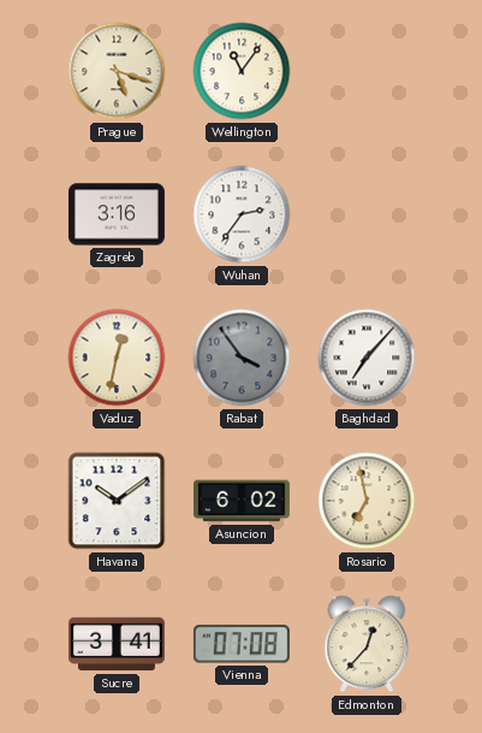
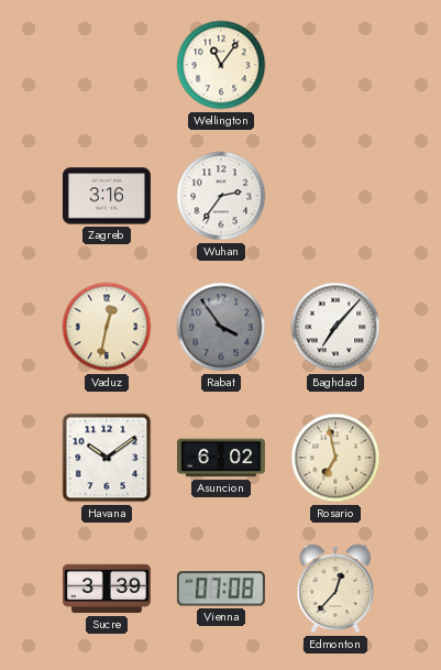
Prague: 5:18 -> none
Sucre: 3:41 -> 3:39
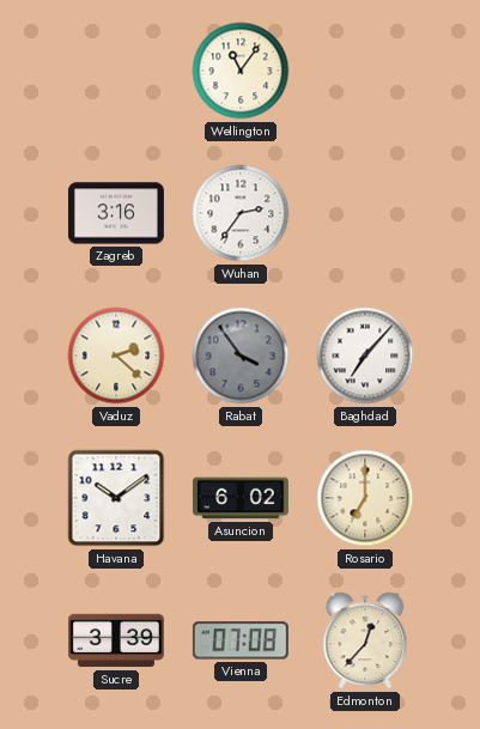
Vaduz: 12:32 -> 2:22
Rosario: 6:58 -> 7:00
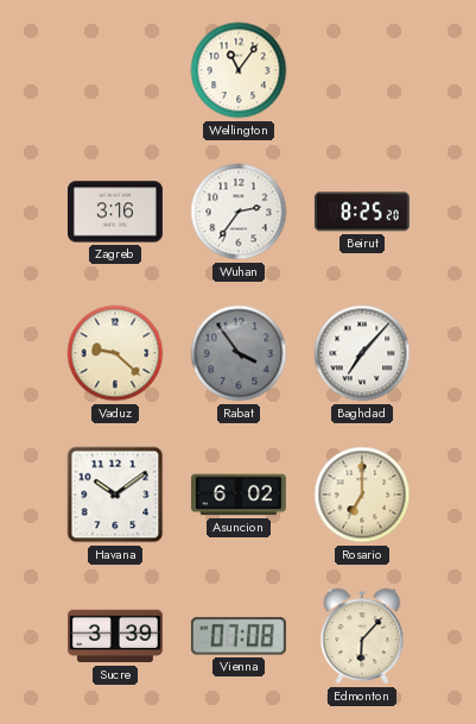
Beirut: none -> 8:25
Vaduz: 2:22 -> 9:22
Edmonton: 12:37 -> 6:07
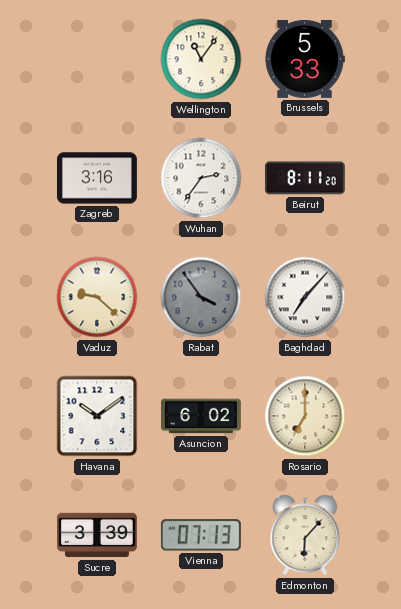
Brussels: none -> 5:33
Beirut: 8:25 -> 8:11
Vienna: 07:08 -> 07:13
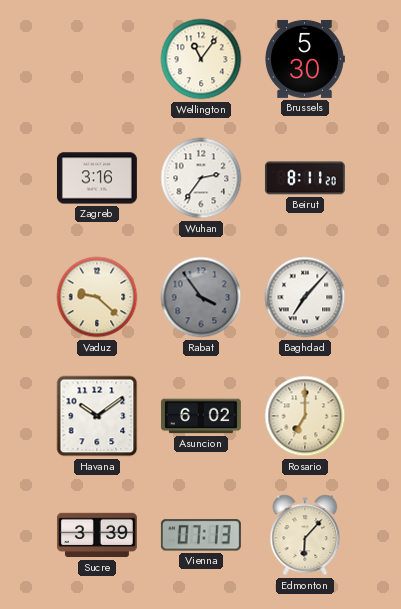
Brussels: 5:33 -> 5:30
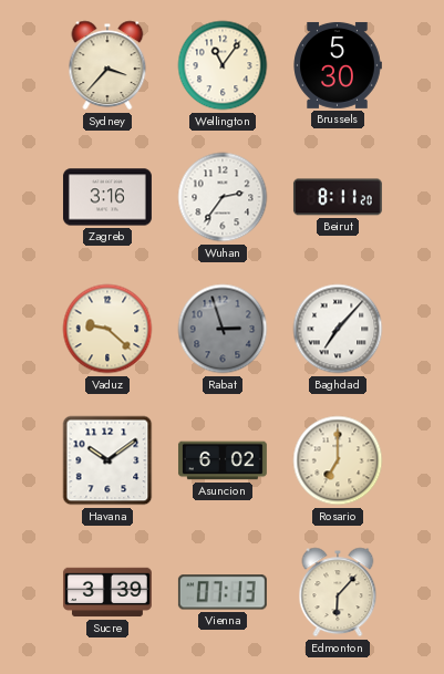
Sydney: none -> 3:37
Rabat: 3:54 -> 2:57
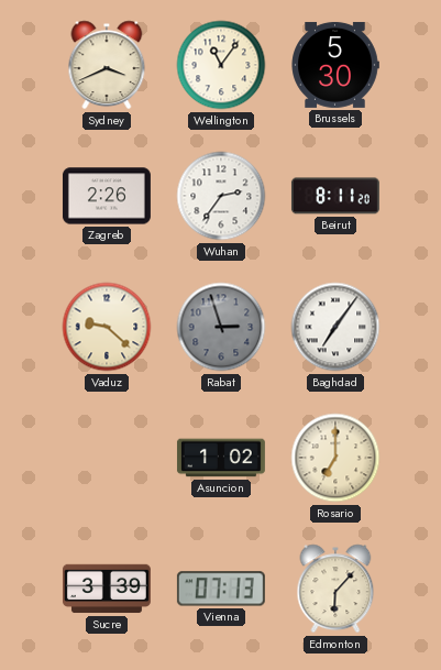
Sydney: 3:37 -> 3:41
Zagreb: 3:16 -> 2:26
Baghdad: 7:07 -> 7:06
Havana: 10:09 -> none
Asuncion: 6:02 -> 1:02
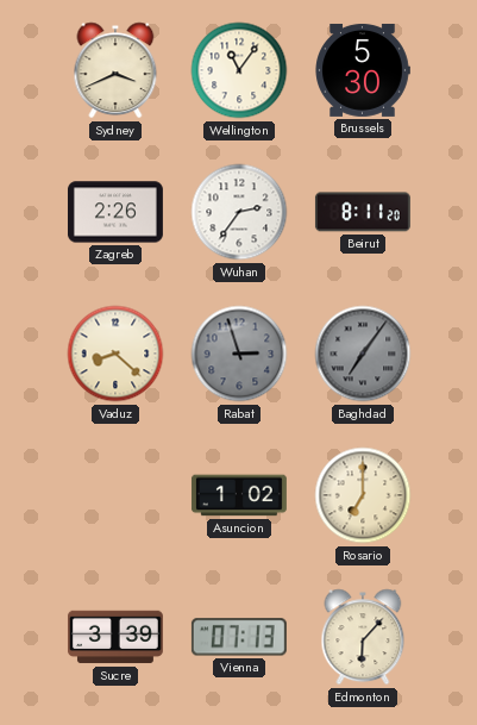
Vaduz: 9:22 -> 8:22
Baghdad dial: white -> grey
